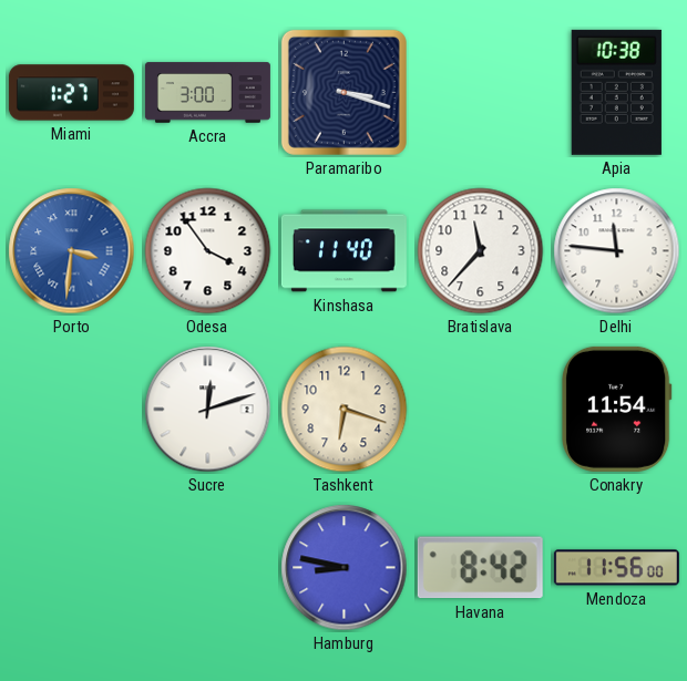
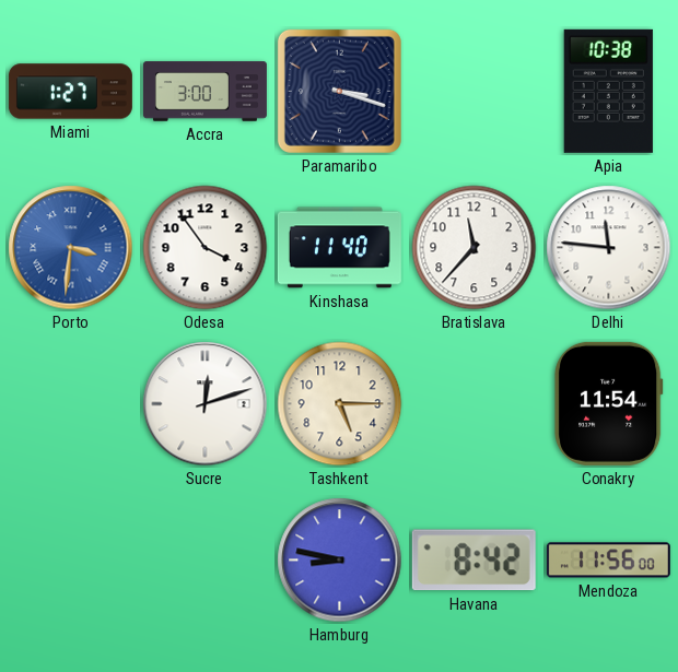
Tashkent: 6:18 -> 5:15
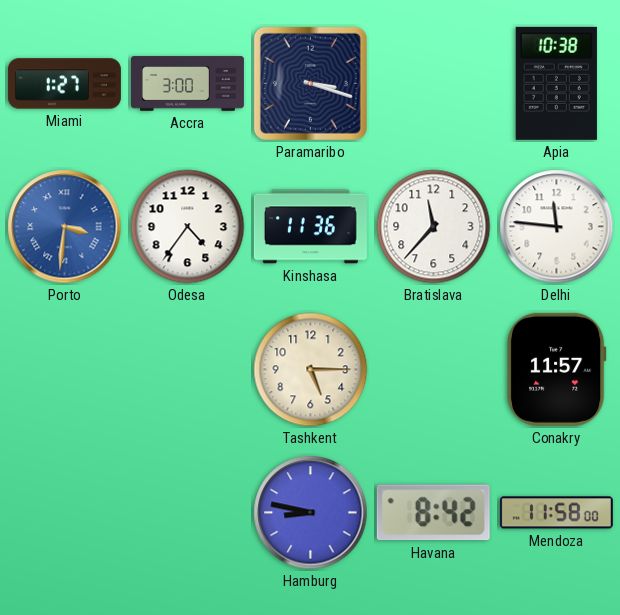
Odesa: 3:54 -> 4:36
Kinshasa: 11:40 -> 11:36
Sucre: 12:12 -> none
Conakry: 11:54 -> 11:57
Mendoza: 11:56 -> 11:58
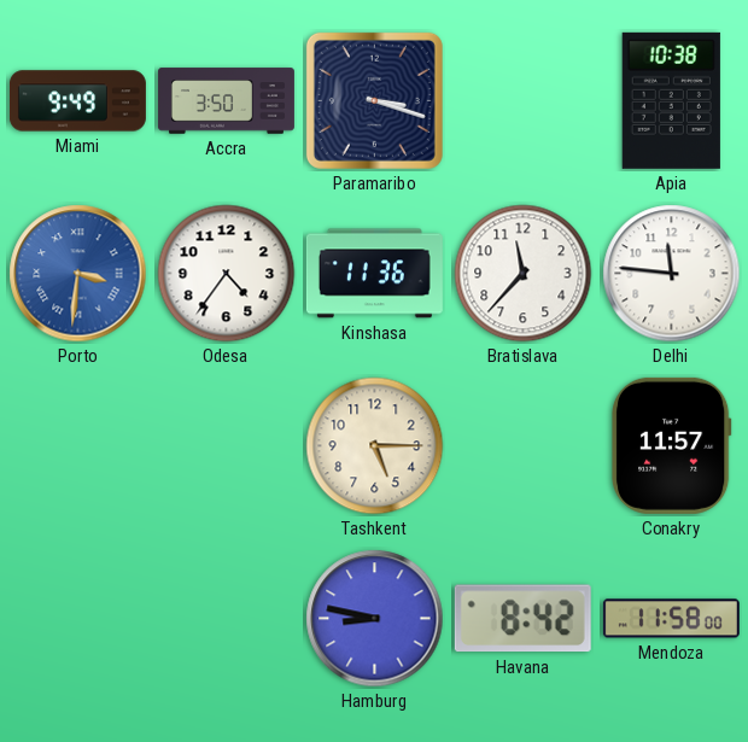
Miami: 1:27 -> 9:49
Accra: 3:00 -> 3:50
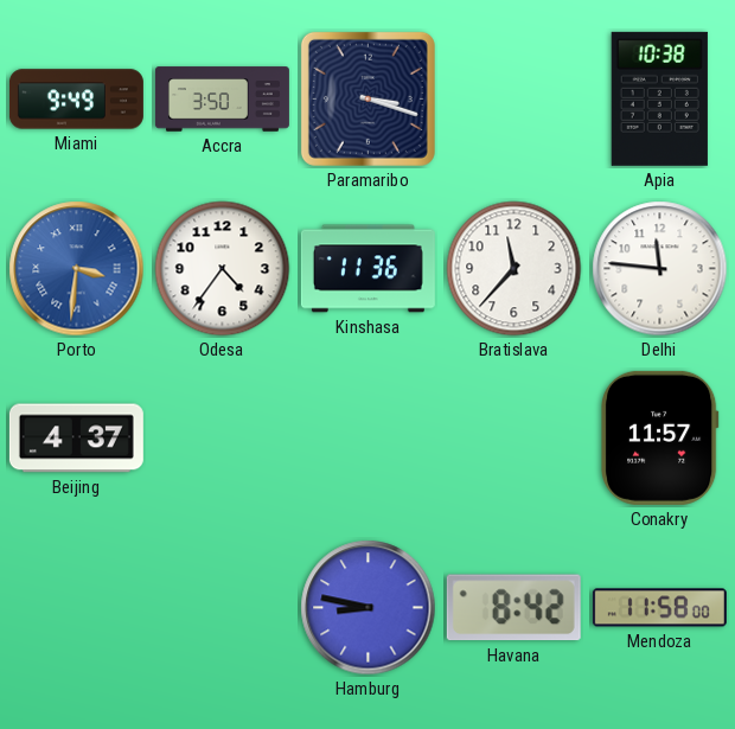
Beijing: none -> 4:37
Tashkent: 5:15 -> none
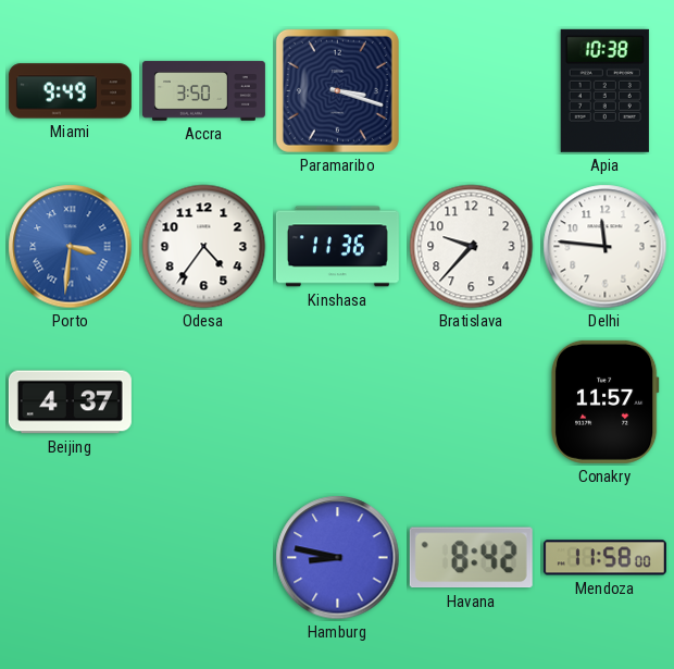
Bratislava: 11:37 -> 9:37
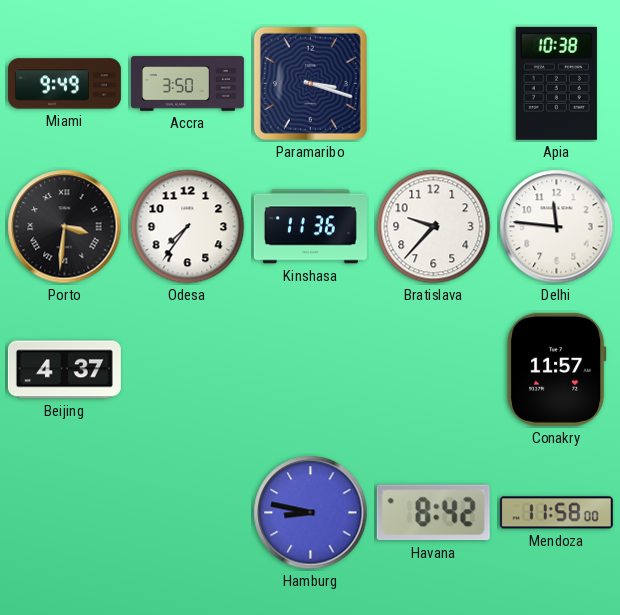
Porto dial: blue -> black
Odesa: 4:36 -> 7:36
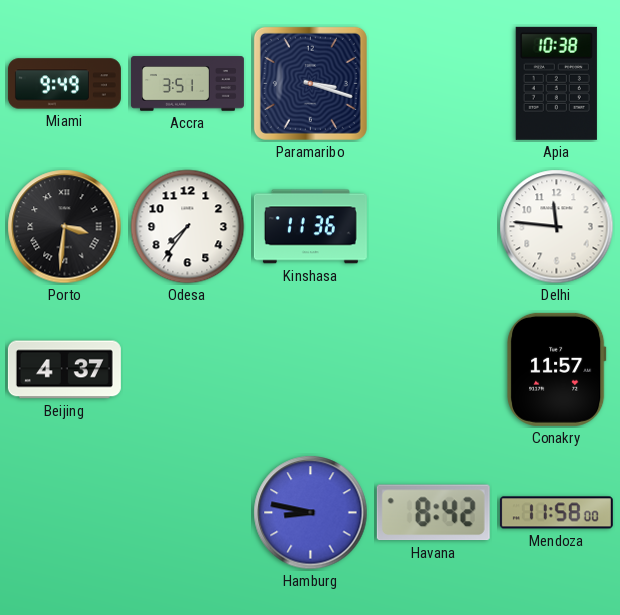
Accra: 3:50 -> 3:51
Bratislava: 9:37 -> none
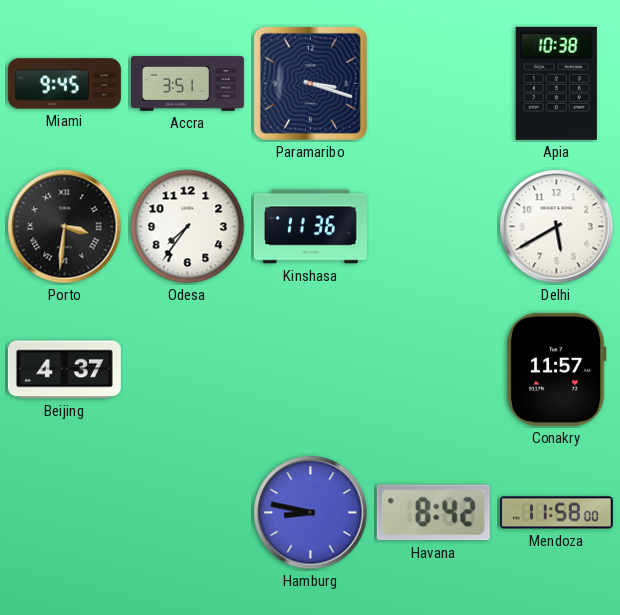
Miami: 9:49 -> 9:45
Delhi: 11:46 -> 5:40
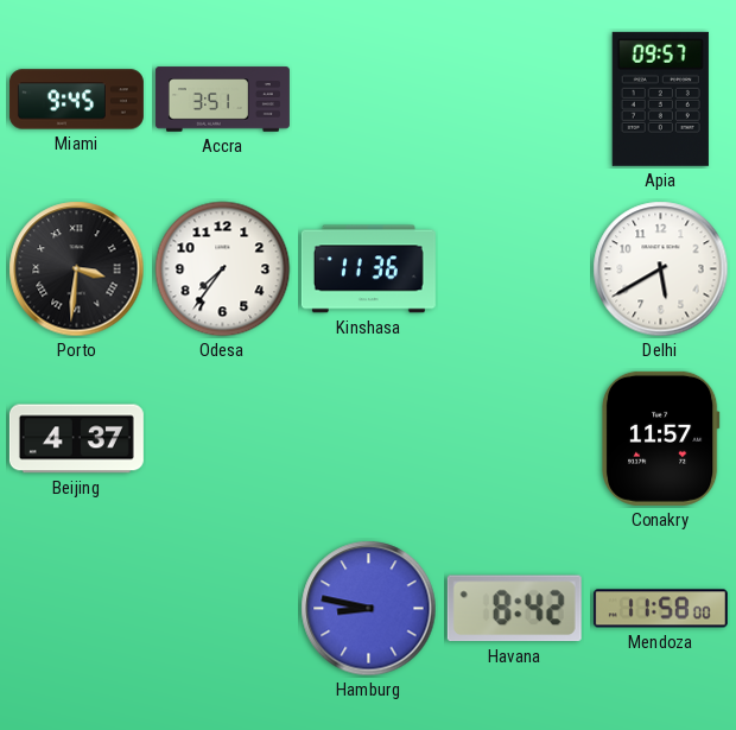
Paramaribo: 3:18 -> none
Apia: 10:38 -> 09:57
